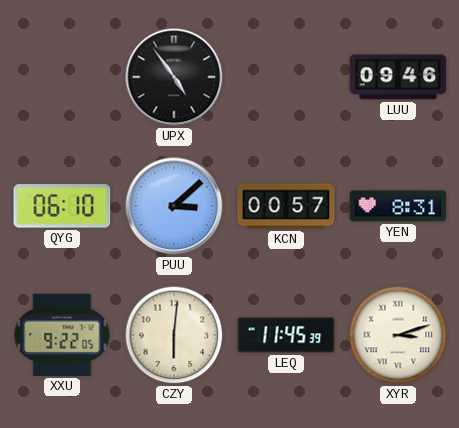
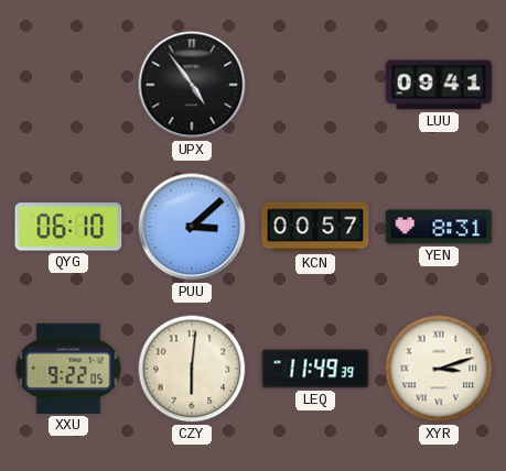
LUU: 09:46 -> 09:41
LEQ: 11:45 -> 11:49
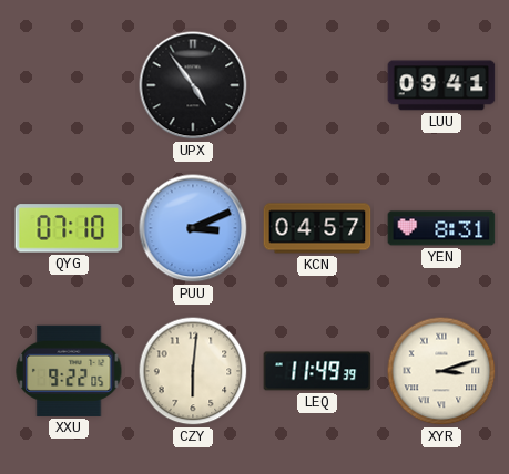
QYG: 06:10 -> 07:10
PUU: 3:08 -> 3:11
KCN: 00:57 -> 04:57
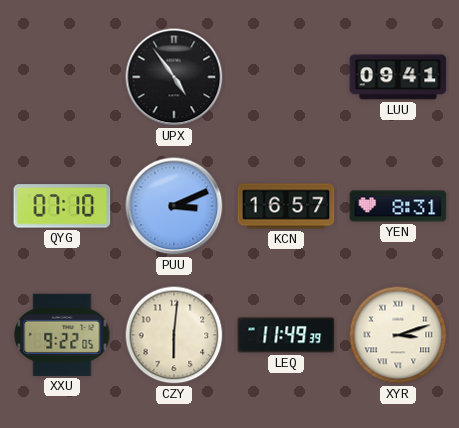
KCN: 04:57 -> 16:57
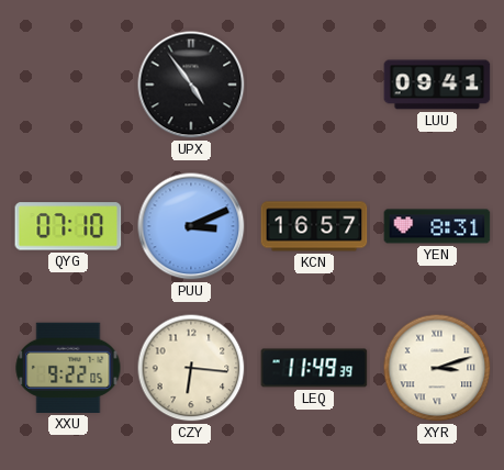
CZY: 6:01 -> 6:16
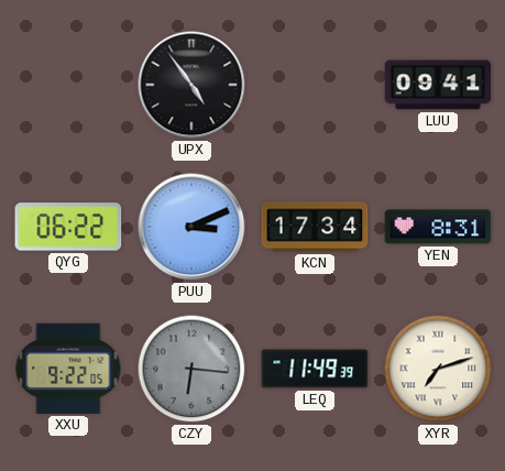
QYG: 07:10 -> 06:22
KCN: 16:57 -> 17:34
CZY dial: cream -> grey
XYR: 3:12 -> 7:12
